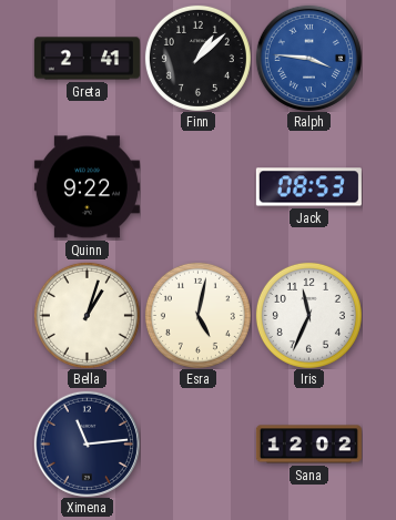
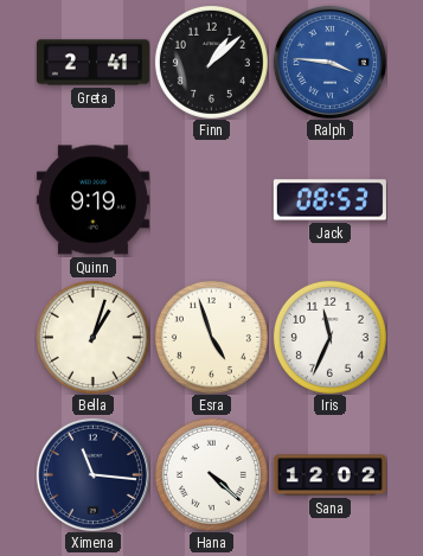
Quinn: 9:22 -> 9:19
Esra: 5:02 -> 4:57
Ximena: 11:14 -> 11:16
Hana: none -> 4:22
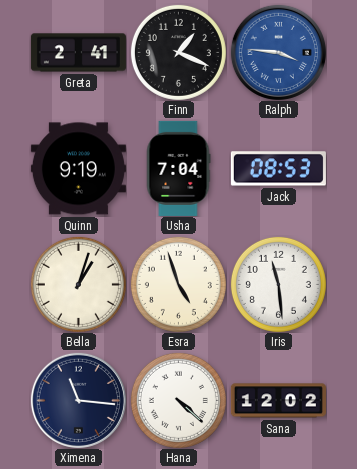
Finn: 1:08 -> 1:19
Usha: none -> 7:04
Iris: 11:34 -> 11:29
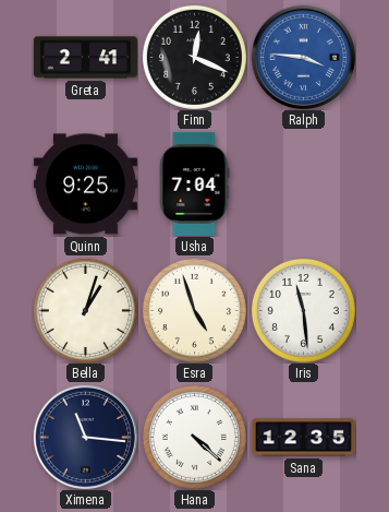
Finn: 1:19 -> 12:19
Quinn: 9:19 -> 9:25
Jack: 08:53 -> none
Sana: 12:02 -> 12:35
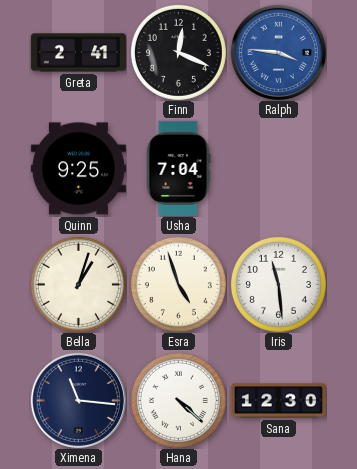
Sana: 12:35 -> 12:30
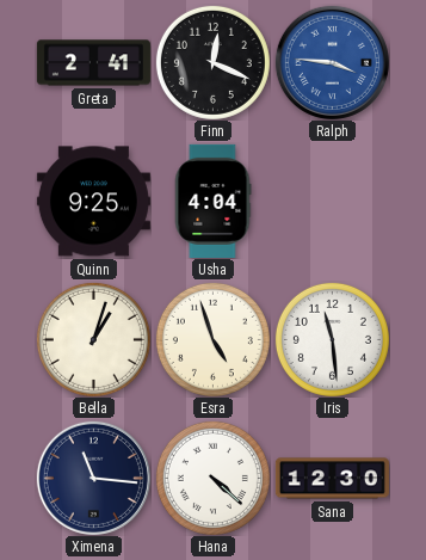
Usha: 7:04 -> 4:04
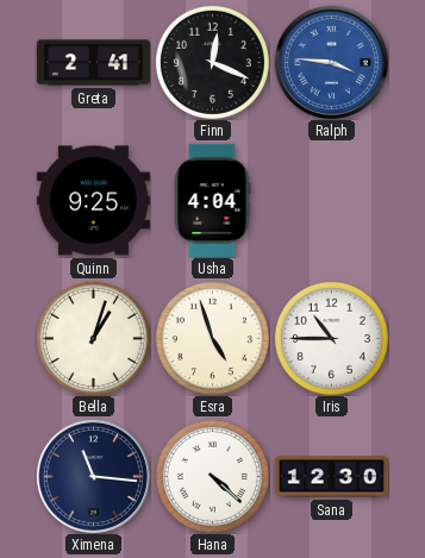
Iris: 11:29 -> 10:45
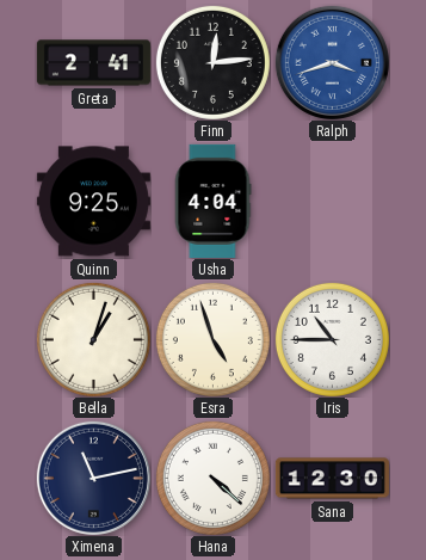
Finn: 12:19 -> 12:14
Ralph: 3:46 -> 3:42
Ximena: 11:16 -> 11:13
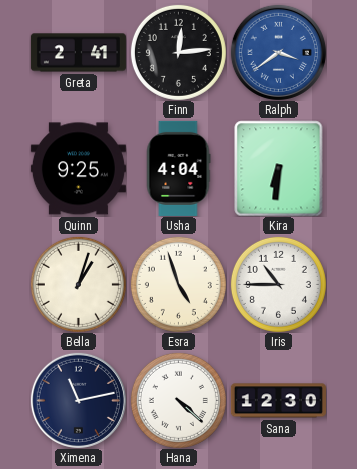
Ralph: 3:42 -> 3:39
Kira: none -> 6:31
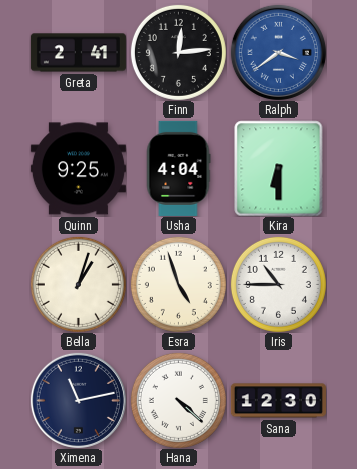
Kira: 6:31 -> 6:30
